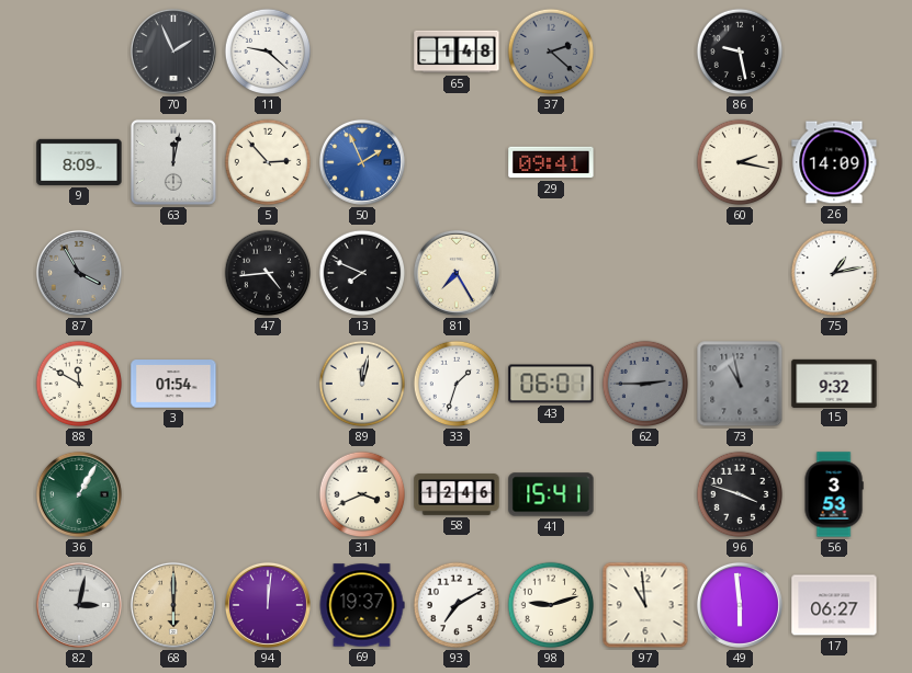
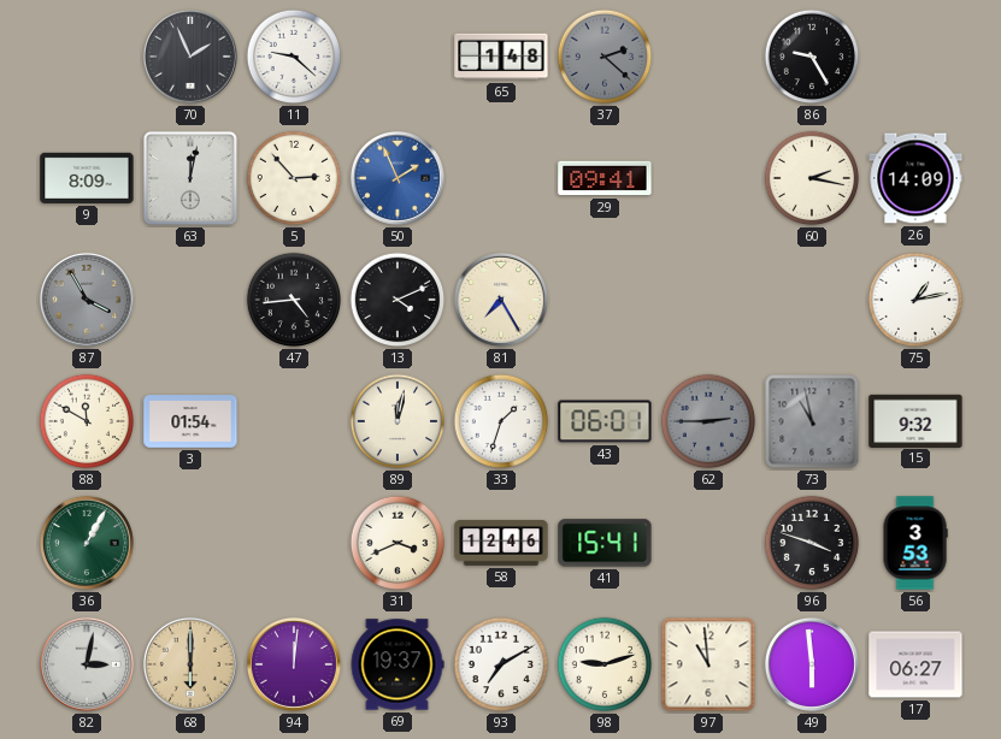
86: 9:28 -> 9:25
13: 7:49 -> 4:11
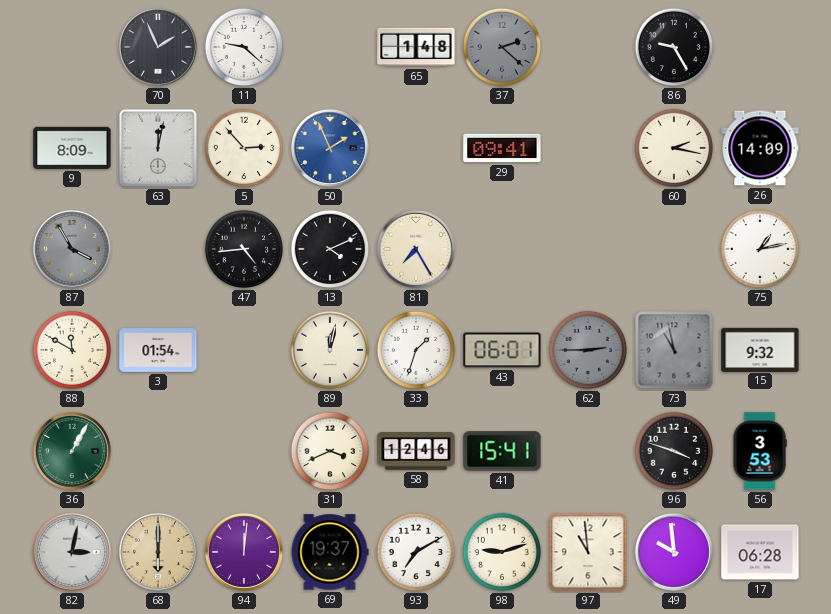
49: 5:59 -> 9:59
17: 06:27 -> 06:28
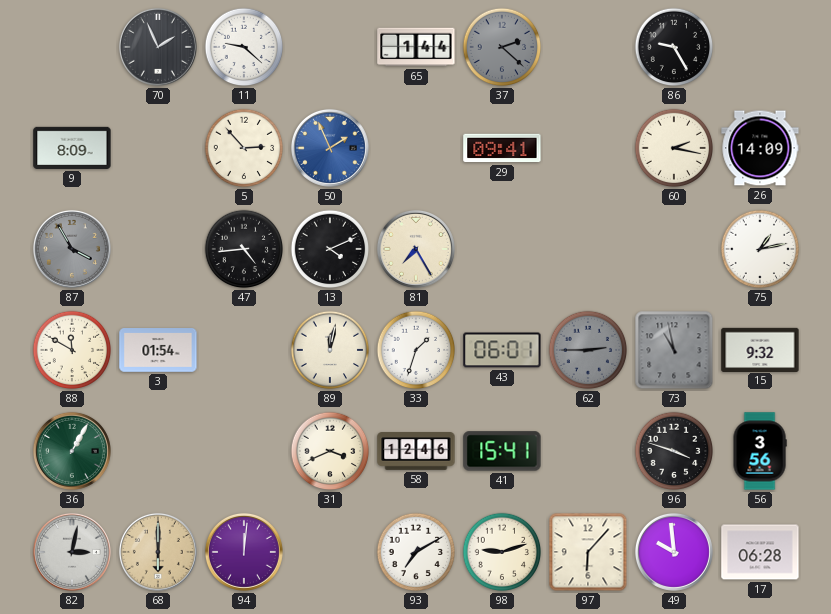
65: 1:48 -> 1:44
63: 12:02 -> none
56: 3:53 -> 3:56
69: 19:37 -> none
97: 10:59 -> 6:07
